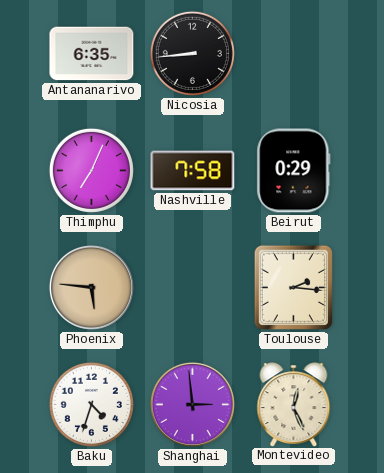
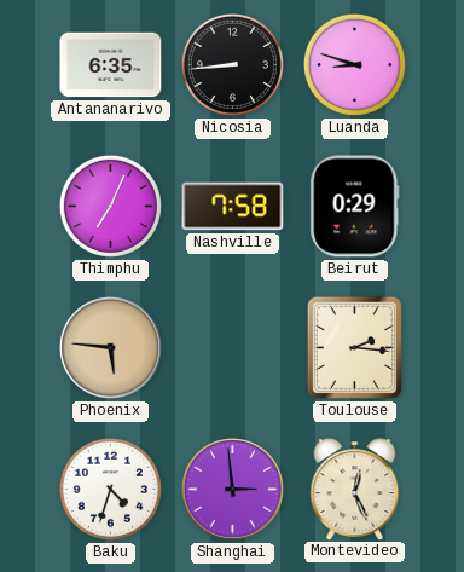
Luanda: none -> 8:48
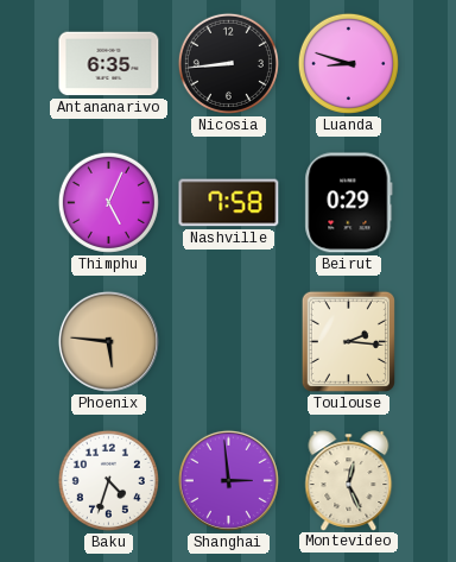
Thimphu: 7:04 -> 5:04
